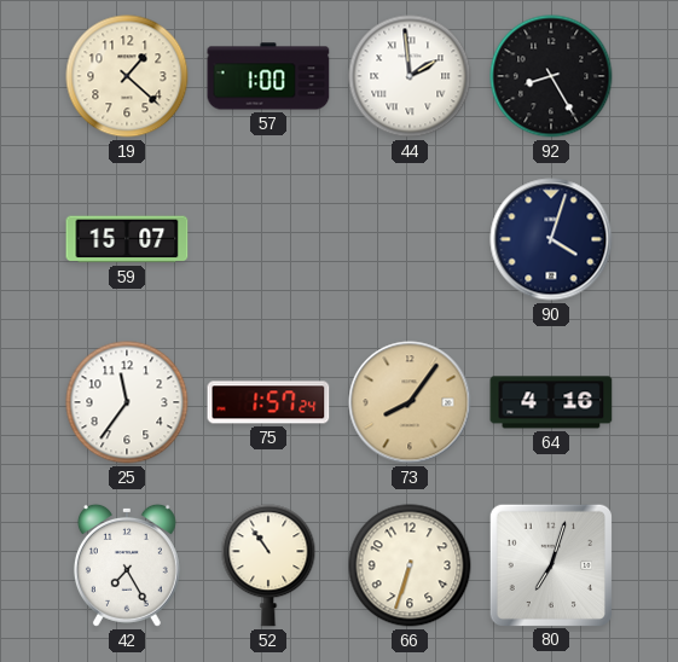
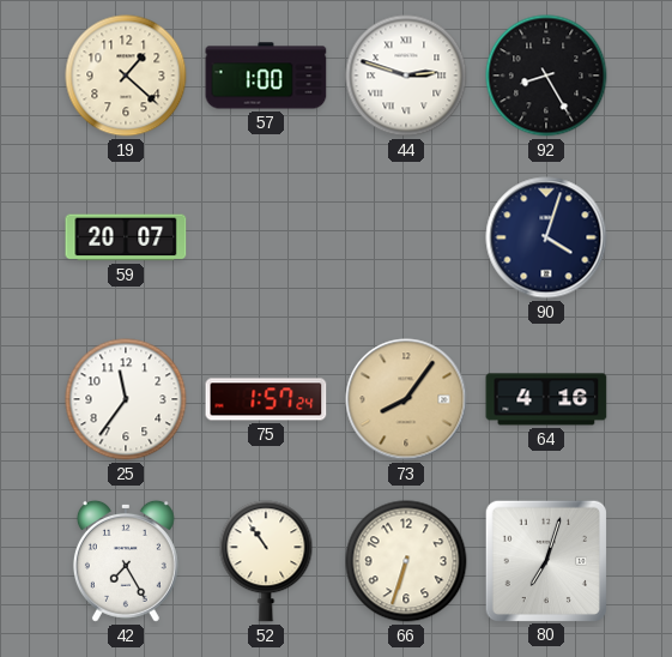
44: 1:59 -> 2:48
59: 15:07 -> 20:07
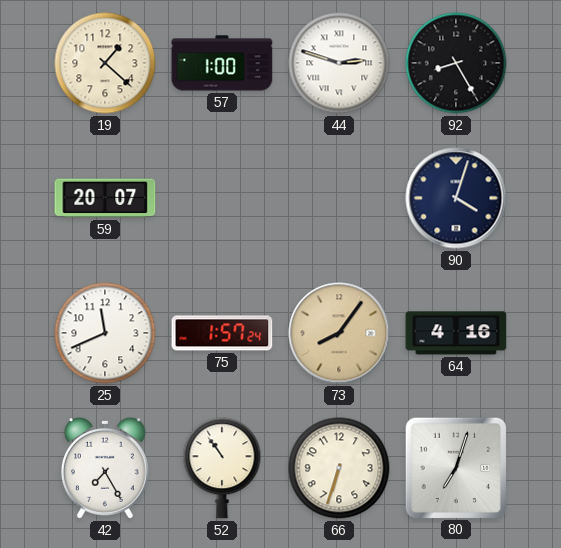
25: 11:36 -> 11:41
